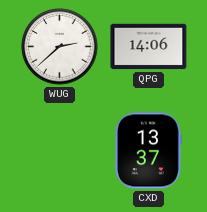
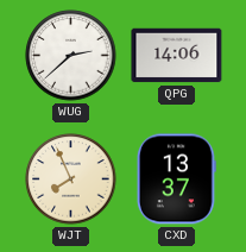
WJT: none -> 7:56
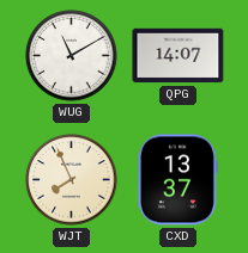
WUG: 2:38 -> 11:10
QPG: 14:06 -> 14:07
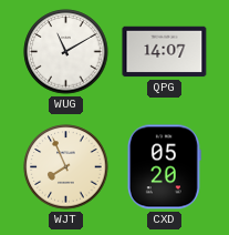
CXD: 13:37 -> 05:20
